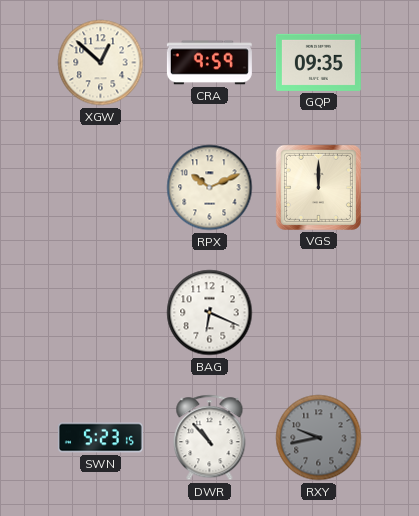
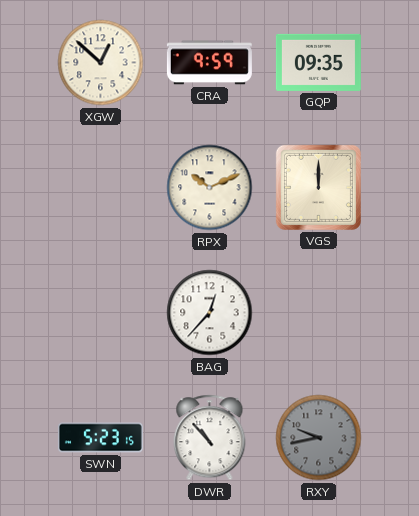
BAG: 6:19 -> 12:37
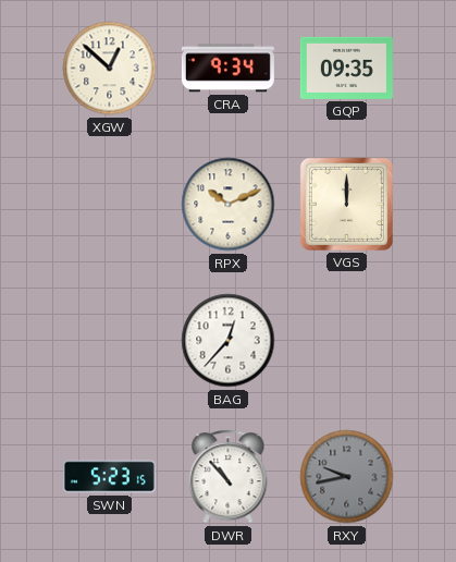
CRA: 9:59 -> 9:34
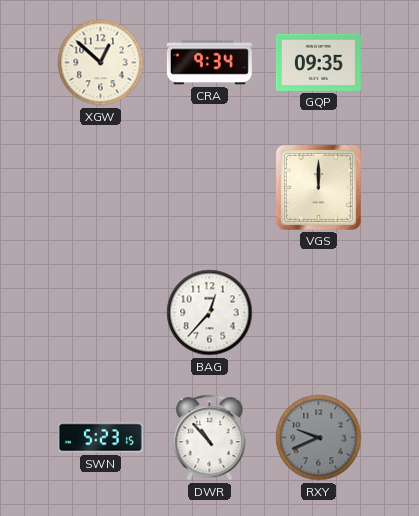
RPX: 10:11 -> none
RXY: 9:43 -> 9:41
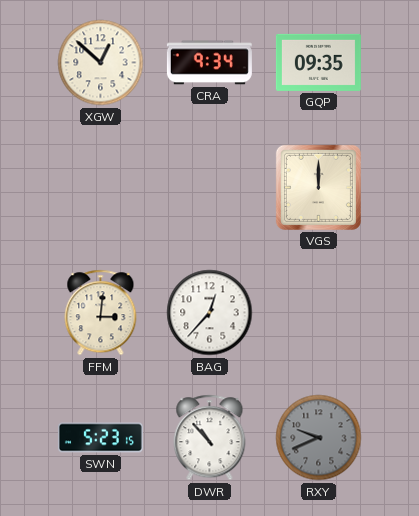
FFM: none -> 3:01
